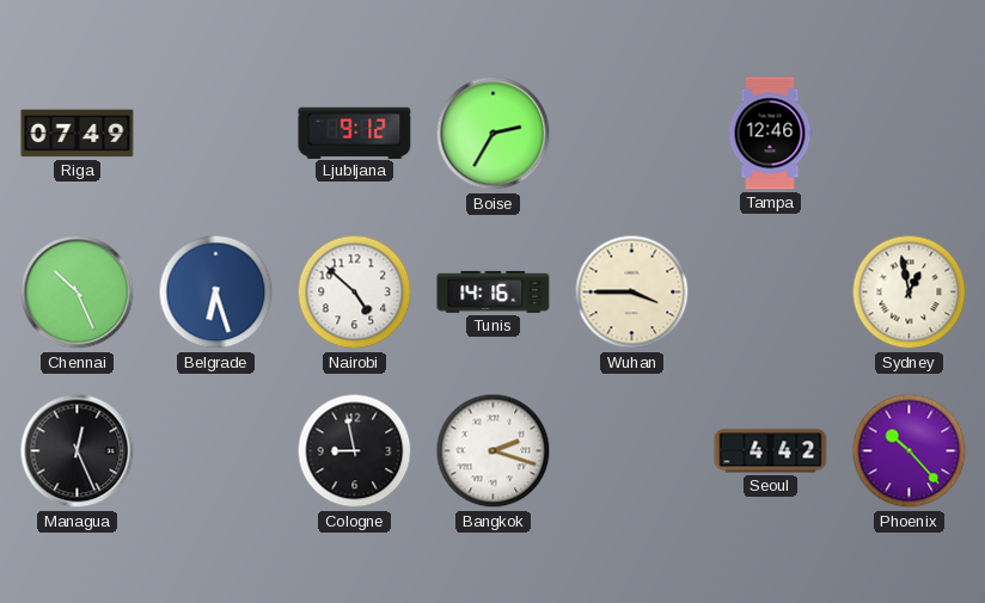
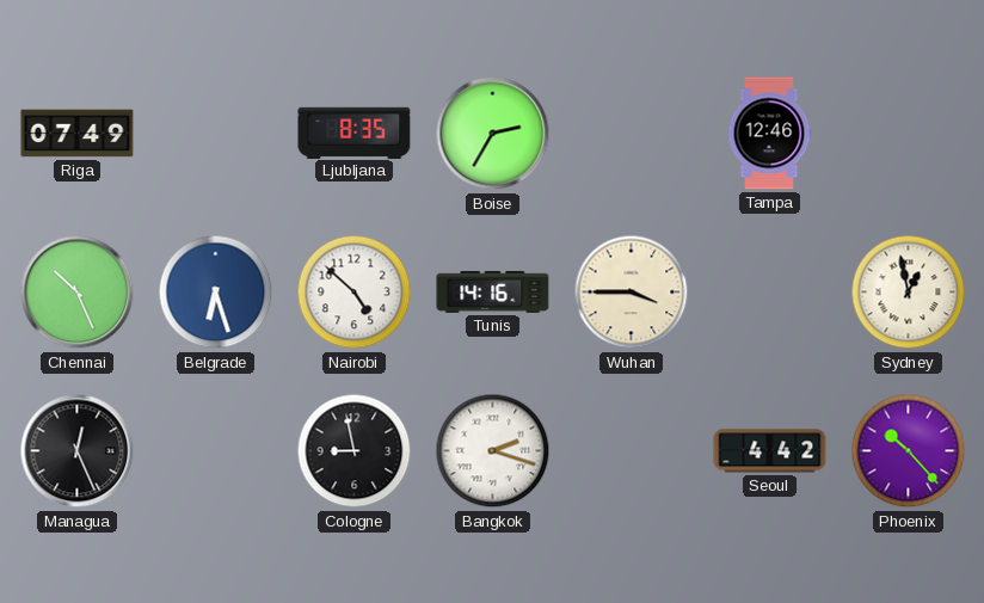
Ljubljana: 9:12 -> 8:35
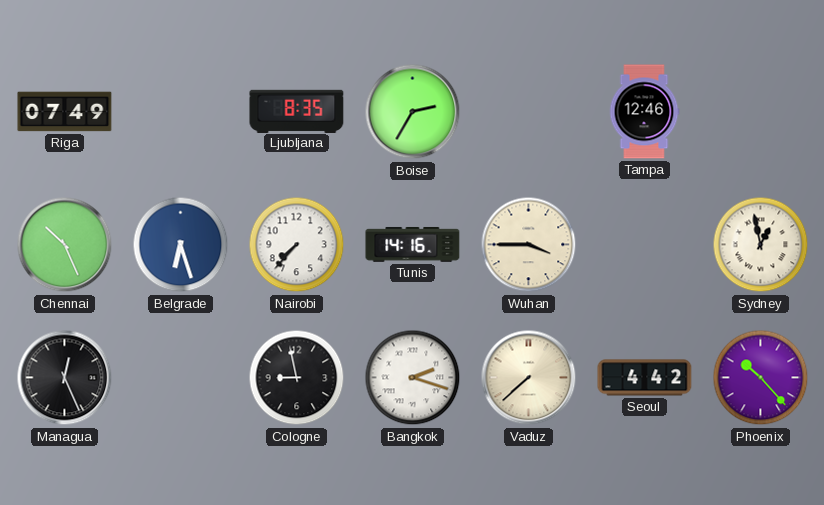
Nairobi: 4:52 -> 7:37
Vaduz: none -> 7:38
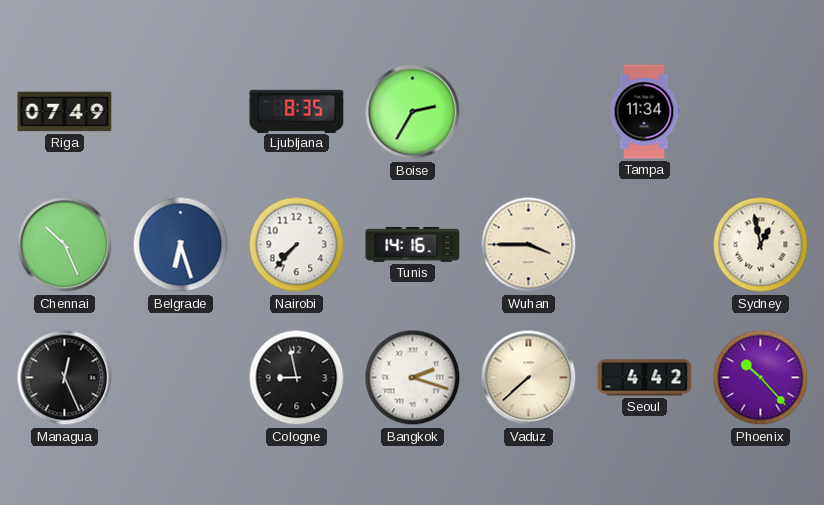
Tampa: 12:46 -> 11:34
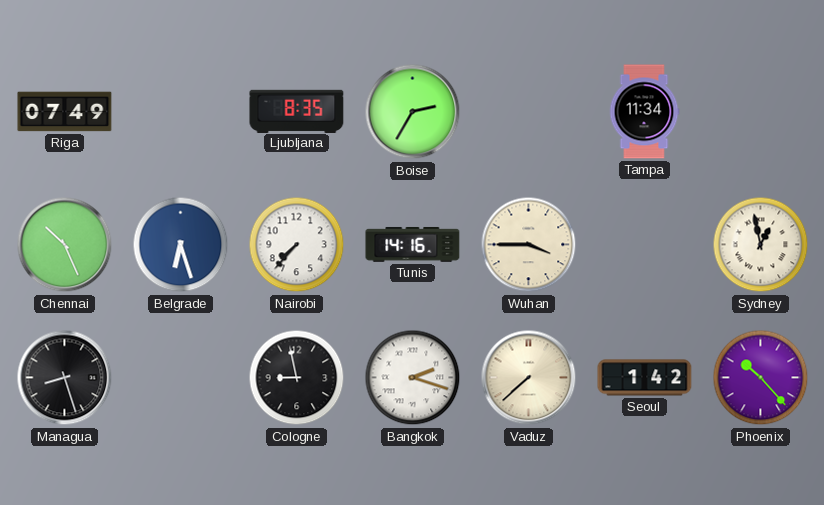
Managua: 12:26 -> 8:27
Seoul: 4:42 -> 1:42
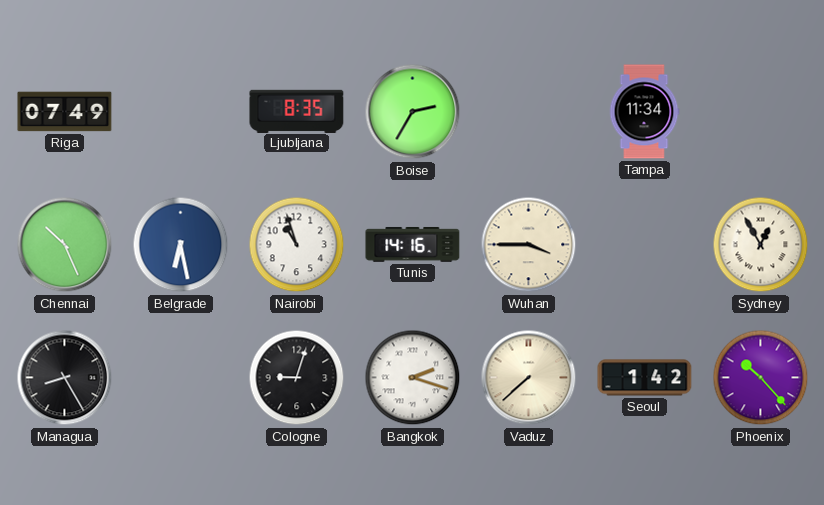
Belgrade: 6:27 -> 6:28
Nairobi: 7:37 -> 10:57
Sydney: 12:58 -> 12:55
Managua: 8:27 -> 8:25
Cologne: 8:58 -> 9:03
